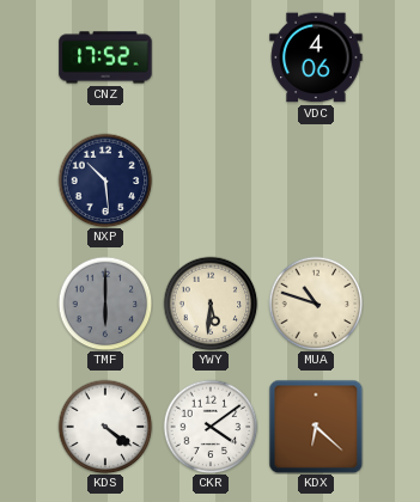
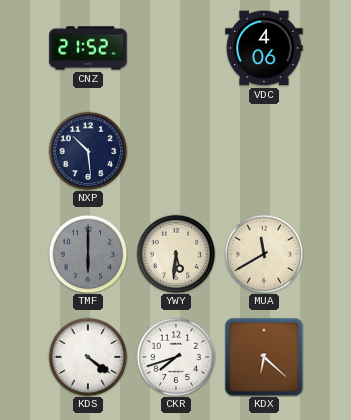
CNZ: 17:52 -> 21:52
MUA: 10:48 -> 11:40
CKR: 4:09 -> 7:42
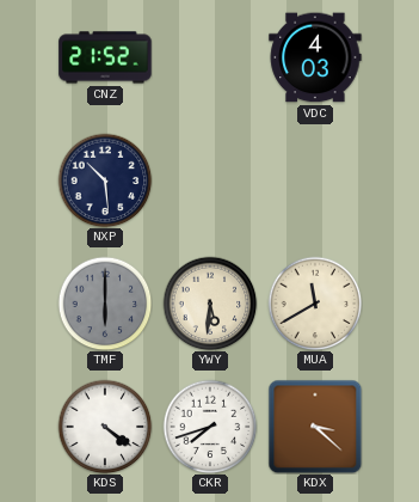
VDC: 4:06 -> 4:03
KDX: 6:22 -> 3:22
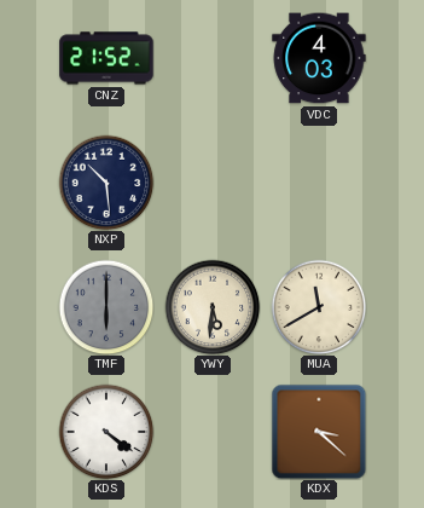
CKR: 7:42 -> none
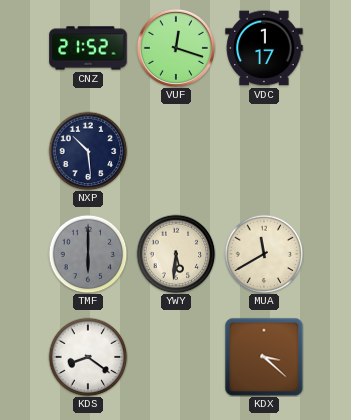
VUF: none -> 12:18
VDC: 4:03 -> 1:17
KDS: 4:21 -> 8:21
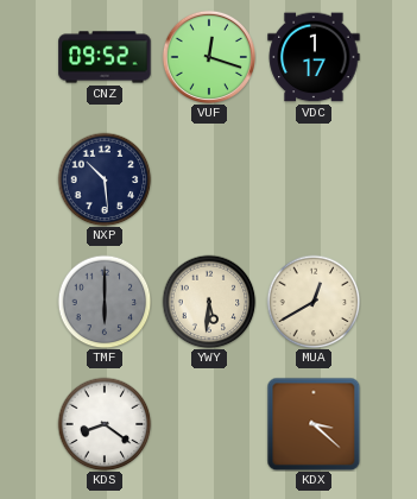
CNZ: 21:52 -> 09:52
MUA: 11:40 -> 12:40
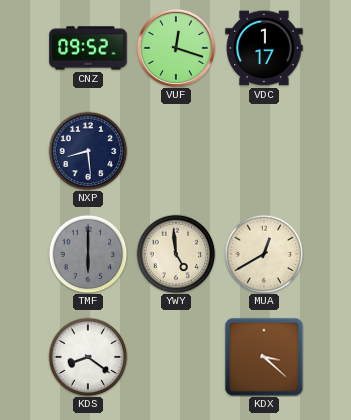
NXP: 10:29 -> 8:29
YWY: 5:31 -> 4:59
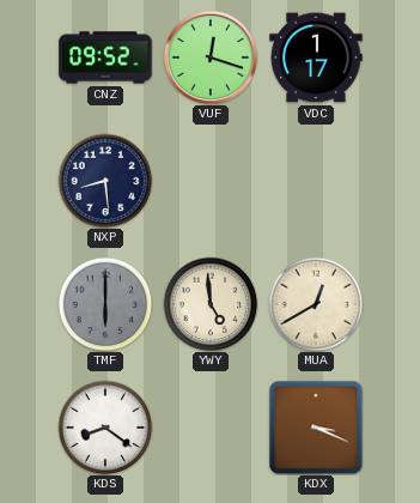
KDX: 3:22 -> 3:19
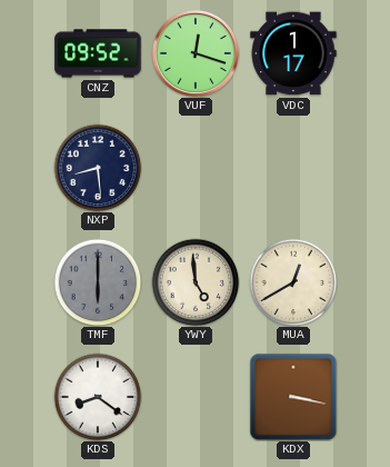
KDX: 3:19 -> 3:17
